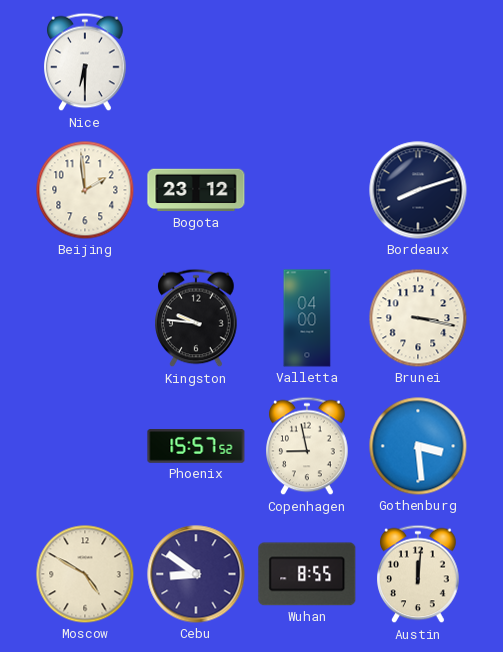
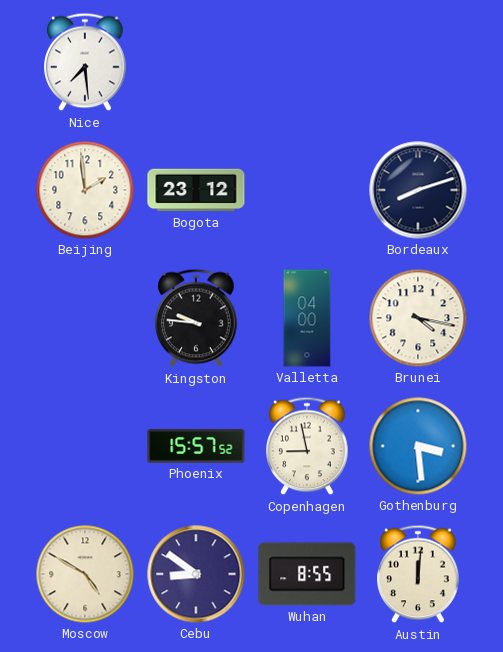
Nice: 6:30 -> 7:29
Brunei: 3:17 -> 4:17
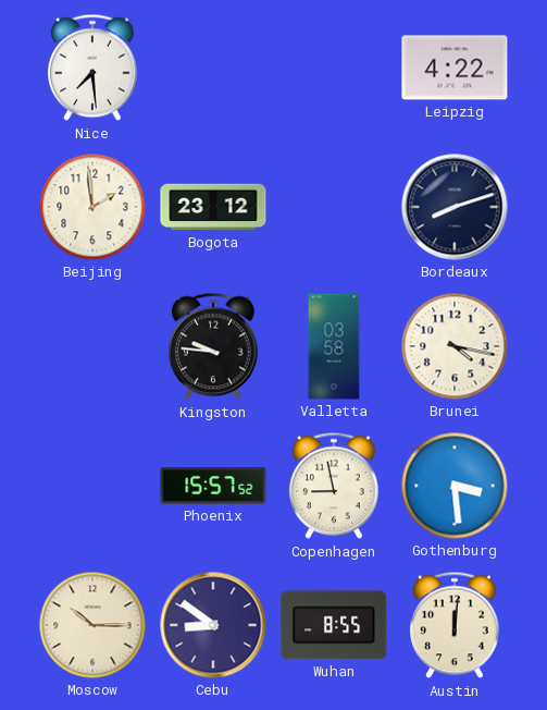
Leipzig: none -> 4:22
Valletta: 04:00 -> 03:58
Moscow: 4:50 -> 10:15
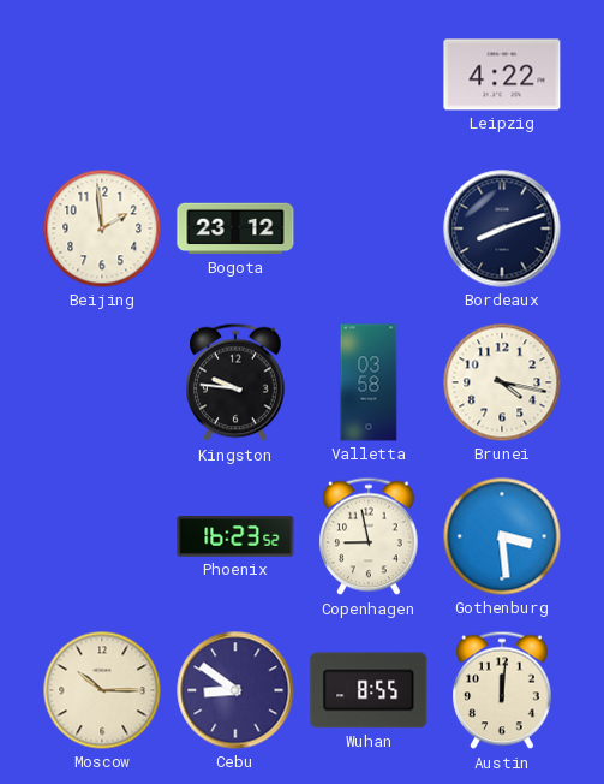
Nice: 7:29 -> none
Phoenix: 15:57 -> 16:23
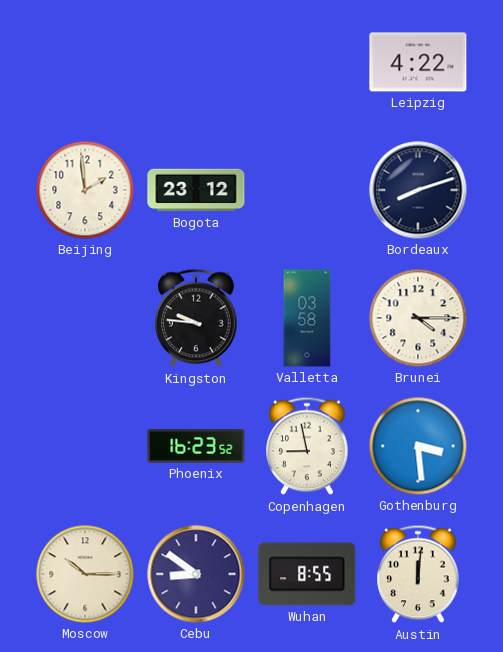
Brunei: 4:17 -> 4:15
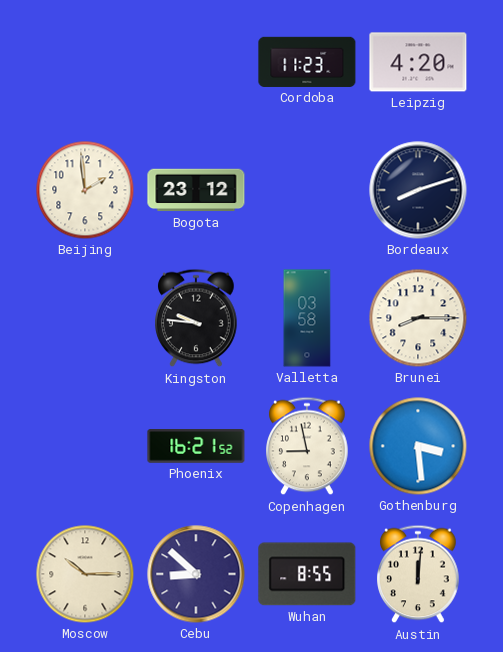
Cordoba: none -> 11:23
Leipzig: 4:22 -> 4:20
Brunei: 4:15 -> 8:15
Phoenix: 16:23 -> 16:21
Cebu: 8:51 -> 8:52
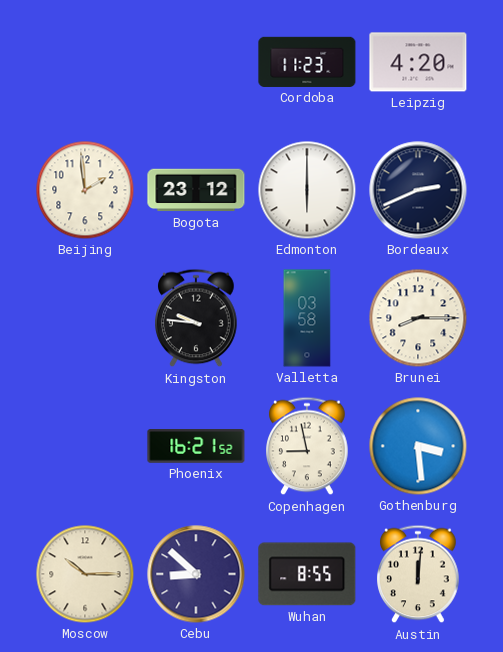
Edmonton: none -> 6:00
Bordeaux: 8:12 -> 2:41
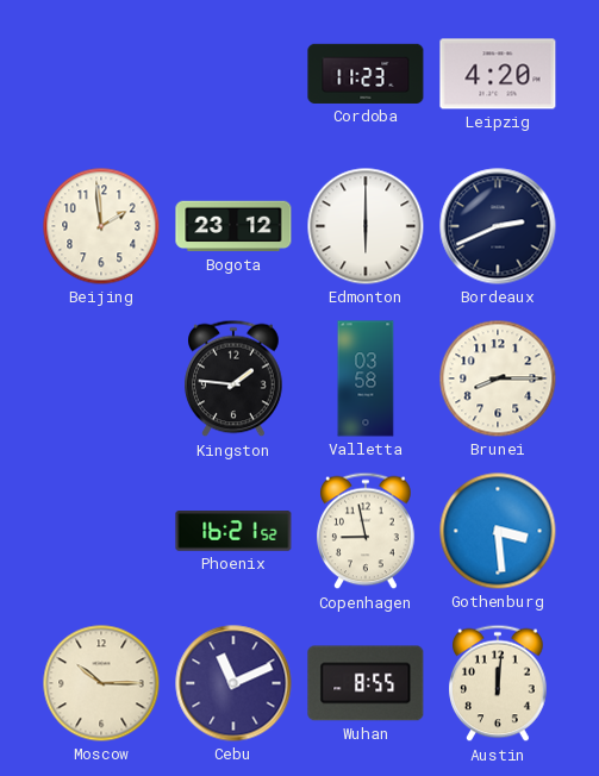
Kingston: 9:46 -> 1:46
Cebu: 8:52 -> 11:11
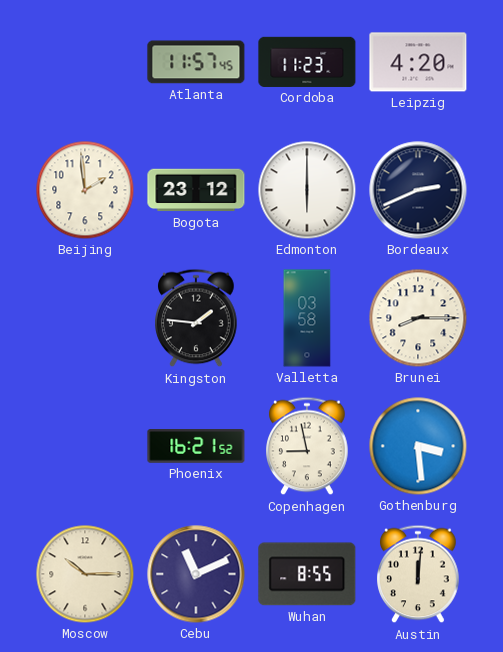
Atlanta: none -> 11:57
